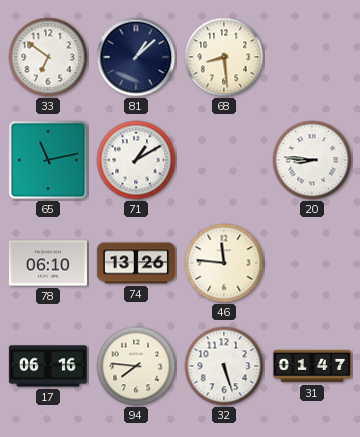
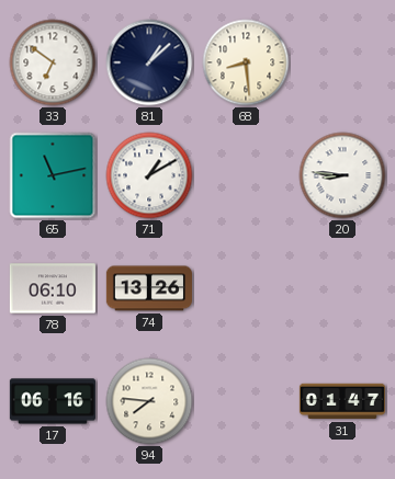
46: 11:46 -> none
32: 5:27 -> none
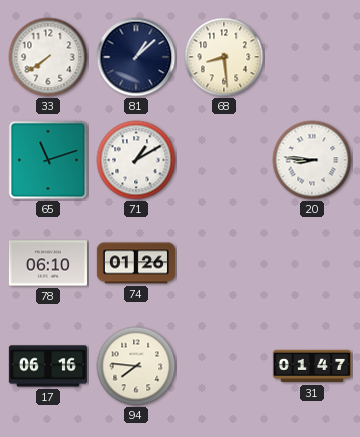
33: 6:51 -> 7:39
65: 11:13 -> 11:12
74: 13:26 -> 01:26
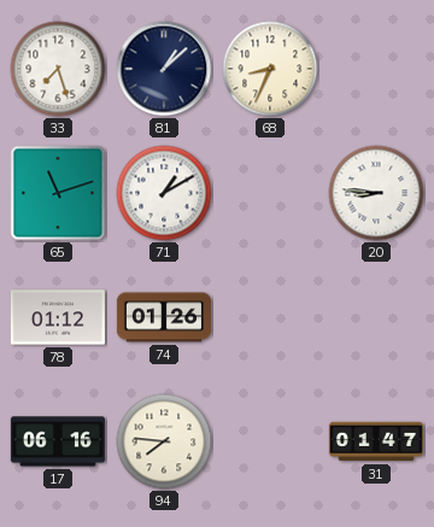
33: 7:39 -> 7:27
68: 8:29 -> 8:34
78: 06:10 -> 01:12
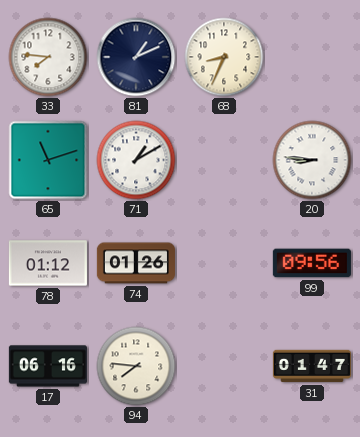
33: 7:27 -> 7:46
81: 1:08 -> 1:11
99: none -> 09:56
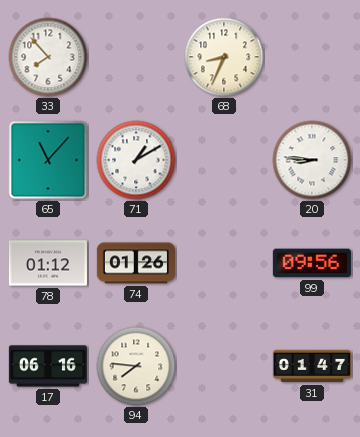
33: 7:46 -> 7:53
81: 1:11 -> none
65: 11:12 -> 11:07
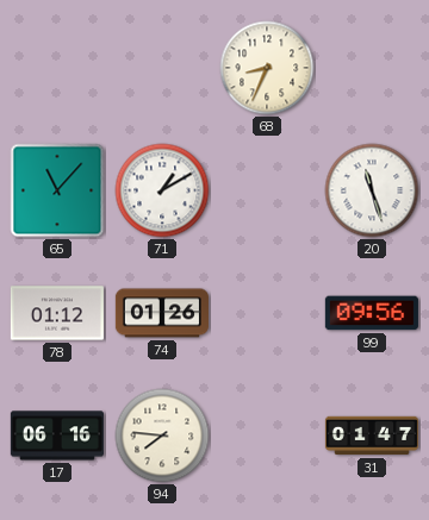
33: 7:53 -> none
20: 8:46 -> 11:27
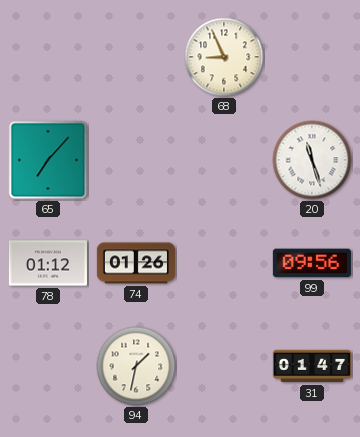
68: 8:34 -> 8:56
65: 11:07 -> 7:07
71: 1:10 -> none
17: 06:16 -> none
94: 7:46 -> 1:32
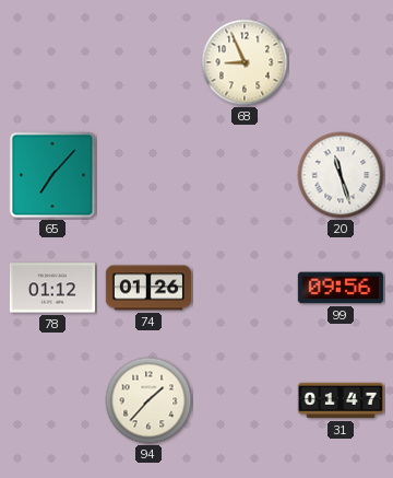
94: 1:32 -> 1:37
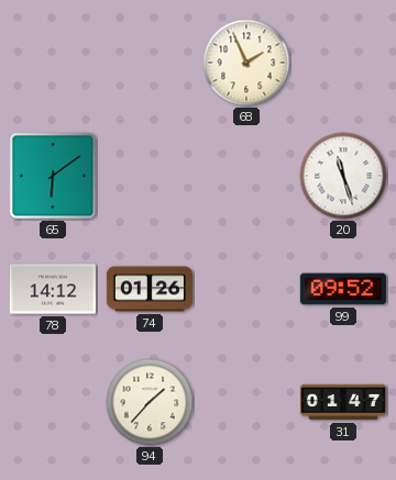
68: 8:56 -> 1:56
65: 7:07 -> 6:09
78: 01:12 -> 14:12
99: 09:56 -> 09:52
